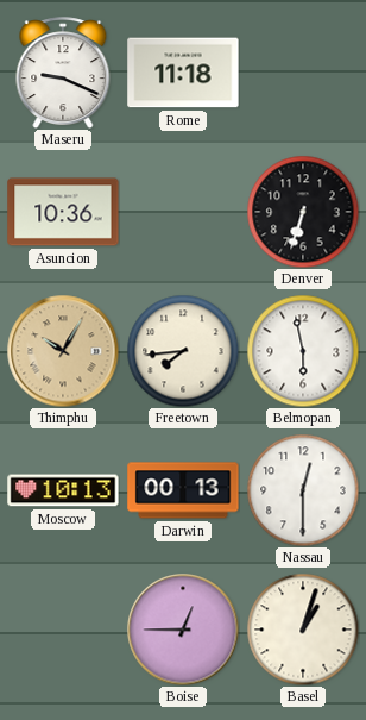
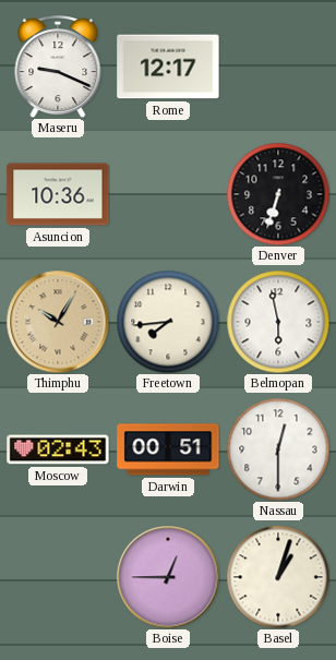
Rome: 11:18 -> 12:17
Moscow: 10:13 -> 02:43
Darwin: 00:13 -> 00:51
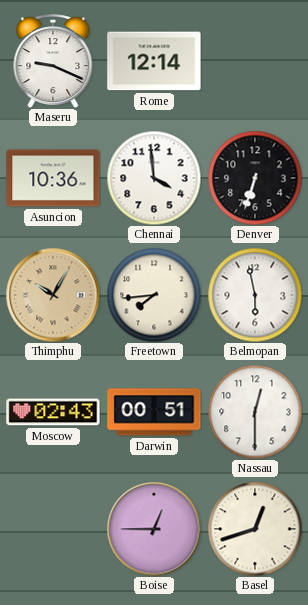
Rome: 12:17 -> 12:14
Chennai: none -> 3:59
Basel: 1:03 -> 12:42
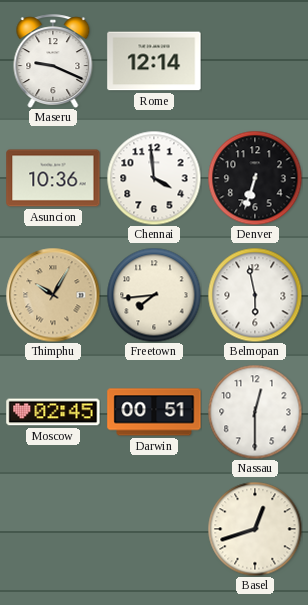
Moscow: 02:43 -> 02:45
Boise: 12:45 -> none
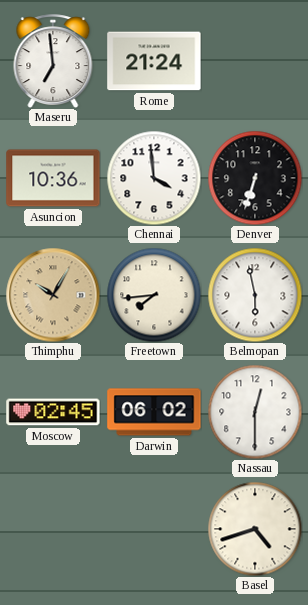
Maseru: 9:19 -> 6:59
Rome: 12:14 -> 21:24
Darwin: 00:51 -> 06:02
Basel: 12:42 -> 4:42
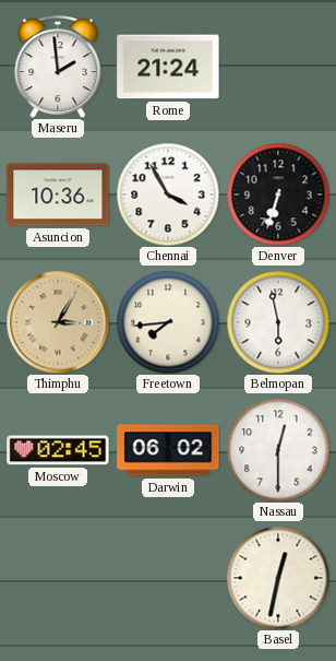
Maseru: 6:59 -> 1:59
Chennai: 3:59 -> 3:55
Thimphu: 10:05 -> 3:05
Basel: 4:42 -> 12:32
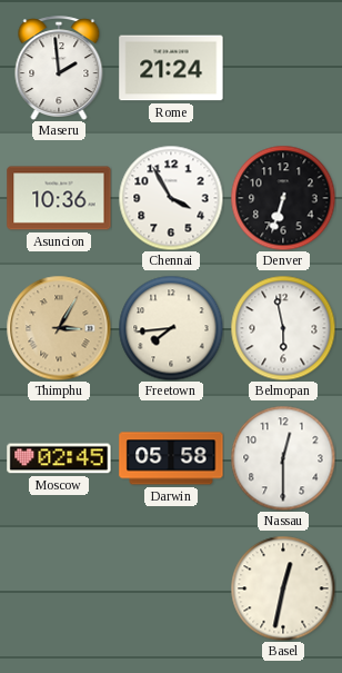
Darwin: 06:02 -> 05:58
